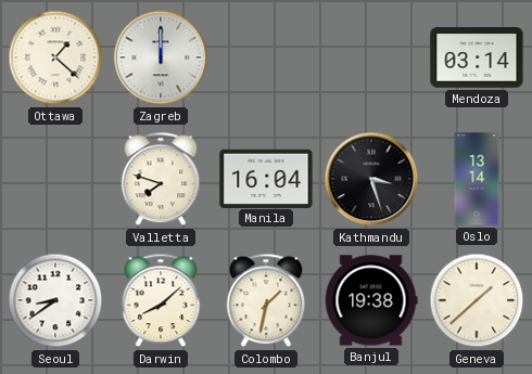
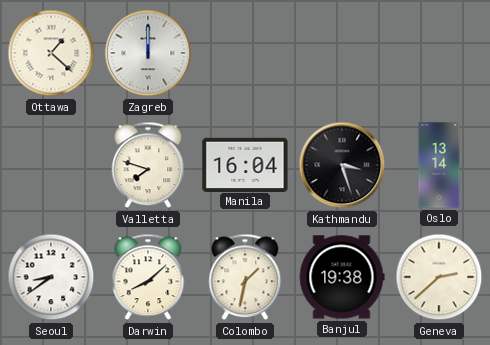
Mendoza: 03:14 -> none
Geneva: 1:38 -> 2:38
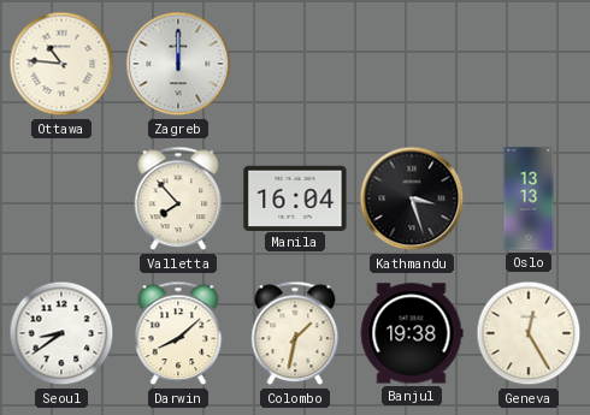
Ottawa: 1:22 -> 10:46
Valletta: 7:48 -> 7:53
Oslo: 13:14 -> 13:13
Geneva: 2:38 -> 12:25
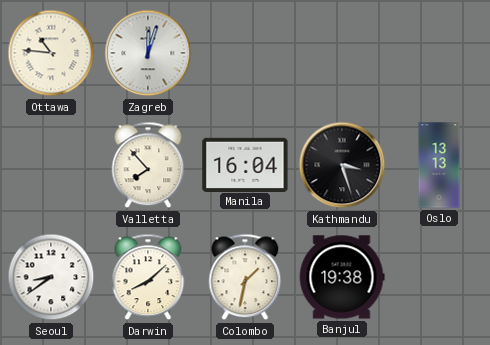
Zagreb: 12:00 -> 12:03
Geneva: 12:25 -> none
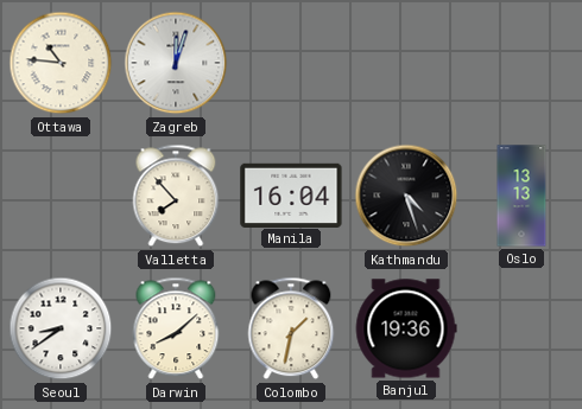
Kathmandu: 3:27 -> 4:27
Banjul: 19:38 -> 19:36
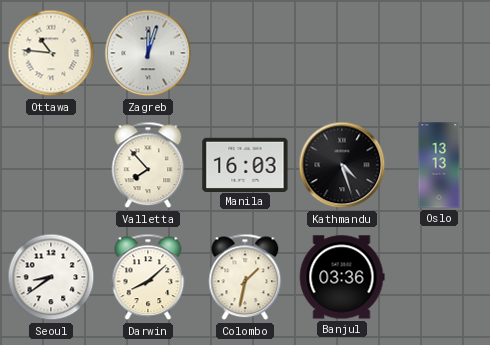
Manila: 16:04 -> 16:03
Banjul: 19:36 -> 03:36
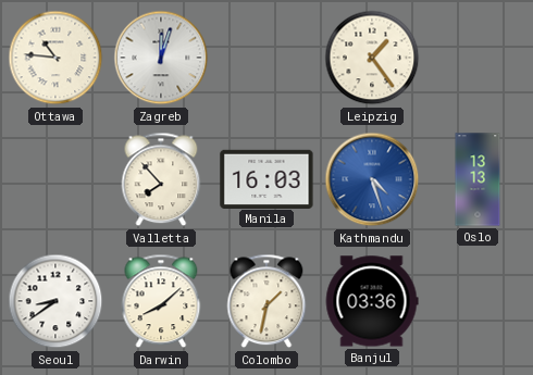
Leipzig: none -> 1:24
Kathmandu dial: black -> blue
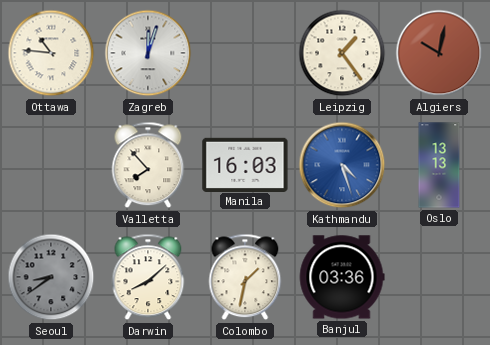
Algiers: none -> 10:02
Seoul dial: white -> grey
